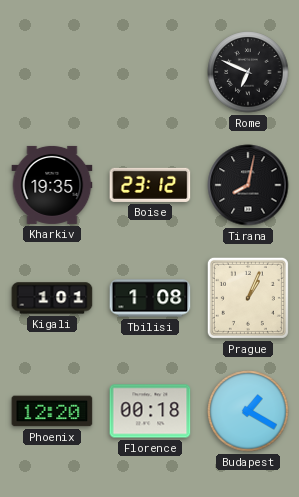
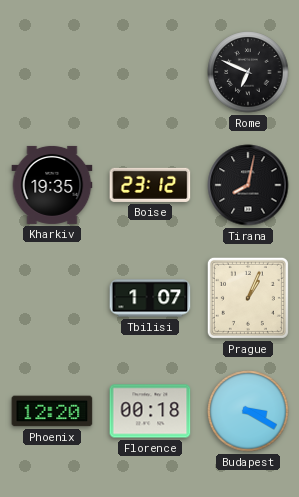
Kigali: 1:01 -> none
Tbilisi: 1:08 -> 1:07
Budapest: 1:20 -> 3:20
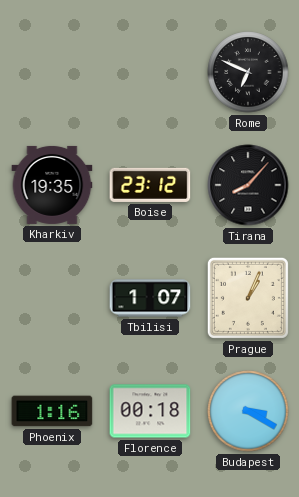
Tirana: 8:02 -> 8:07
Phoenix: 12:20 -> 1:16
